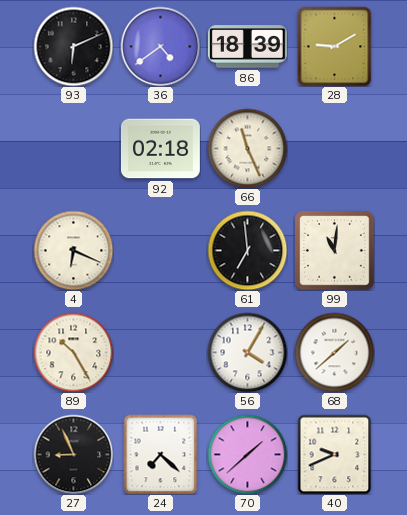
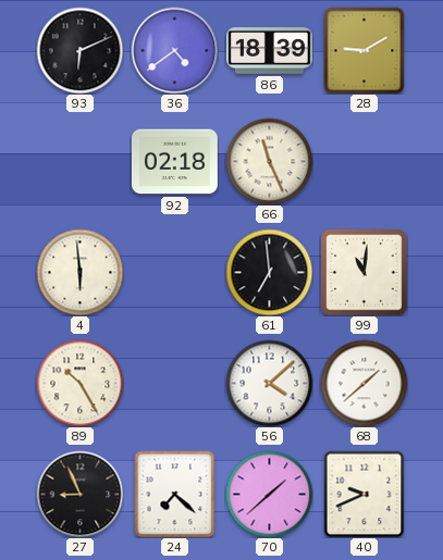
4: 6:19 -> 5:59
56: 4:05 -> 4:08
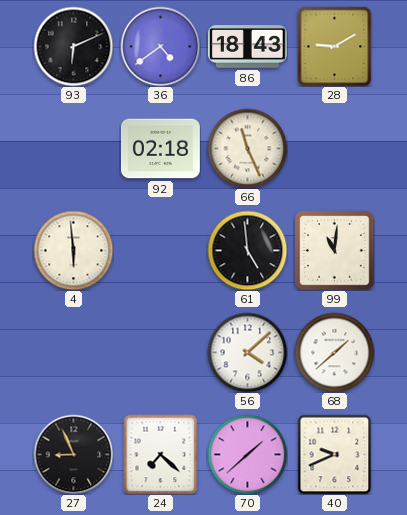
86: 18:39 -> 18:43
61: 6:59 -> 4:59
89: 10:25 -> none
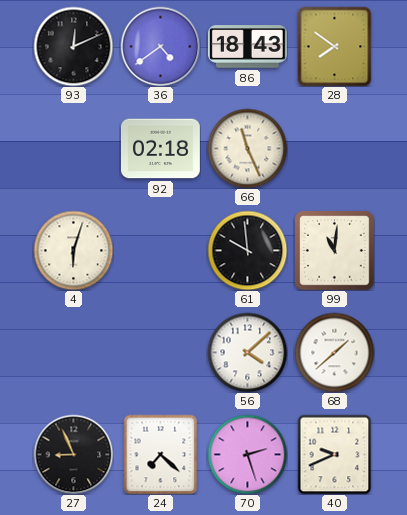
93: 6:11 -> 12:11
28: 9:10 -> 7:51
4: 5:59 -> 6:03
61: 4:59 -> 9:59
70: 1:38 -> 2:27
